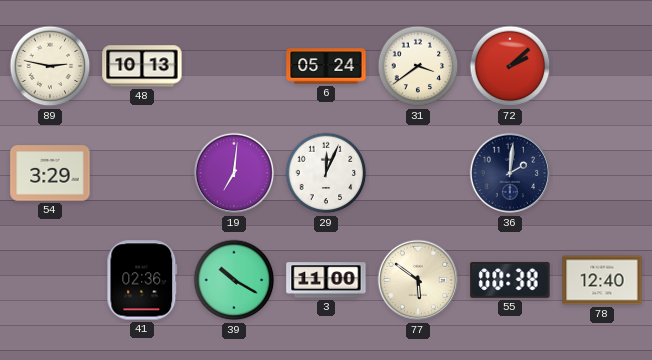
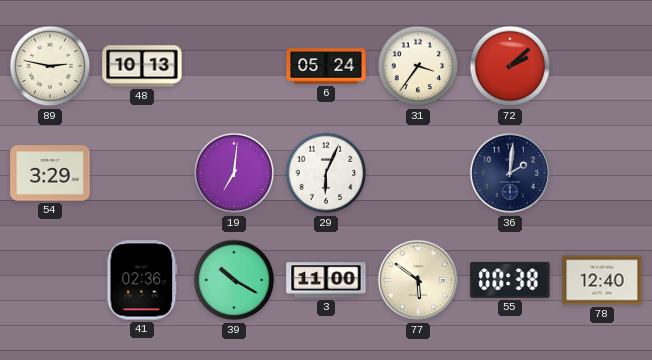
31: 3:39 -> 3:36
29: 12:04 -> 6:04
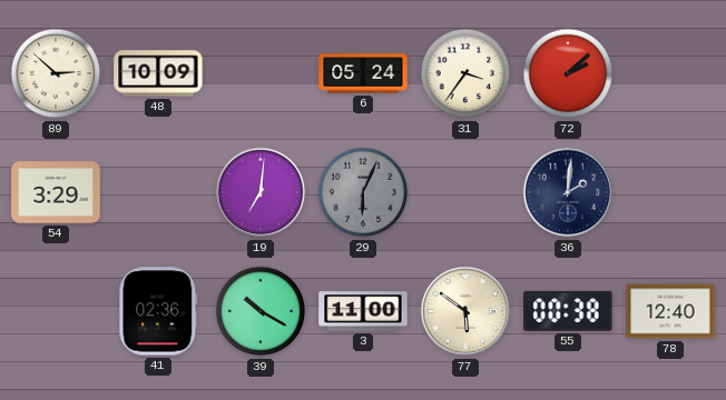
89: 2:47 -> 2:52
48: 10:13 -> 10:09
29 dial: white -> grey
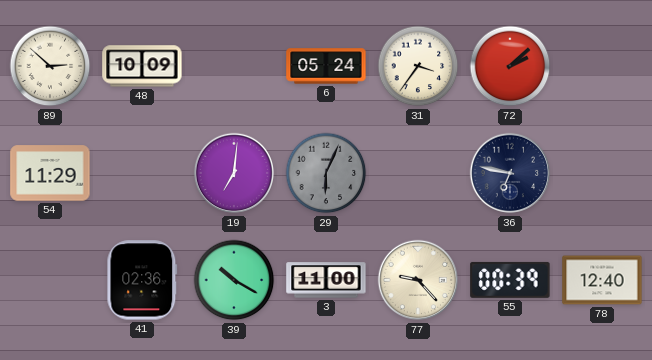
54: 3:29 -> 11:29
36: 2:01 -> 6:47
77: 5:51 -> 9:23
55: 00:38 -> 00:39
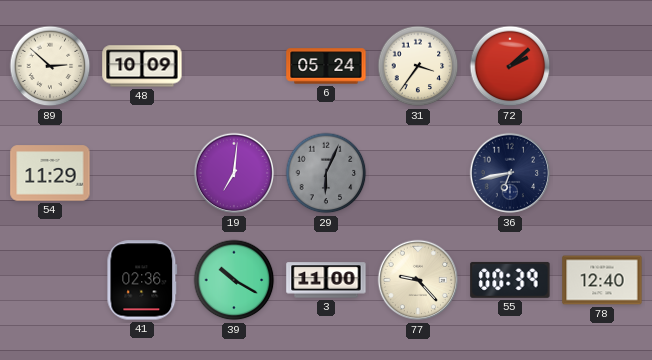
36: 6:47 -> 6:43
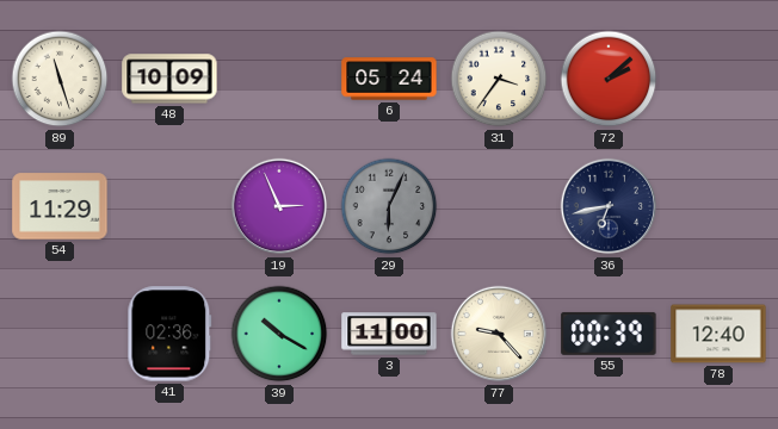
89: 2:52 -> 11:27
19: 7:01 -> 2:56
